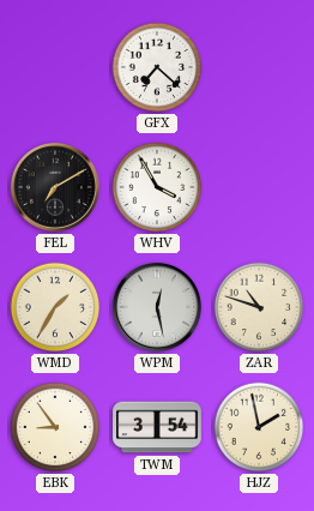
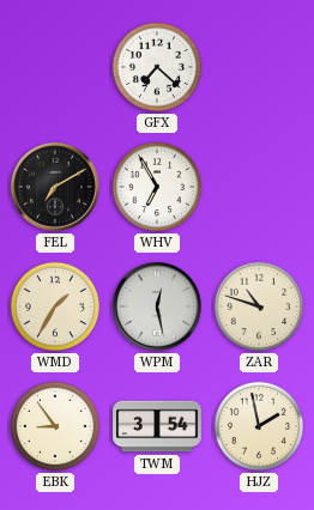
WHV: 3:55 -> 6:55
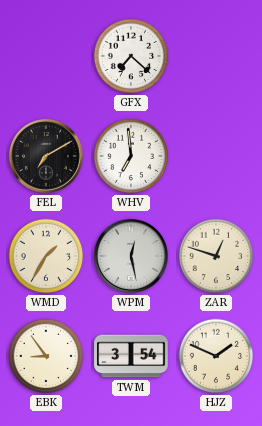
WHV: 6:55 -> 6:59
ZAR: 10:48 -> 12:48
HJZ: 1:58 -> 1:49
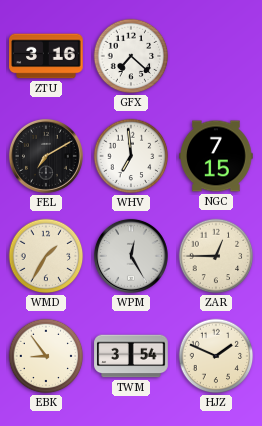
ZTU: none -> 3:16
NGC: none -> 7:15
WPM: 12:28 -> 12:25
ZAR: 12:48 -> 12:45
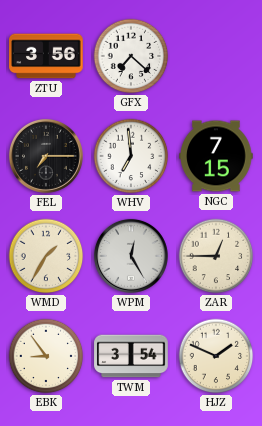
ZTU: 3:16 -> 3:56
FEL: 7:10 -> 7:15
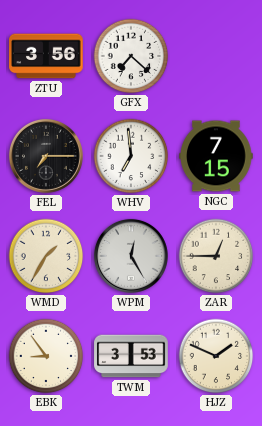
TWM: 3:54 -> 3:53
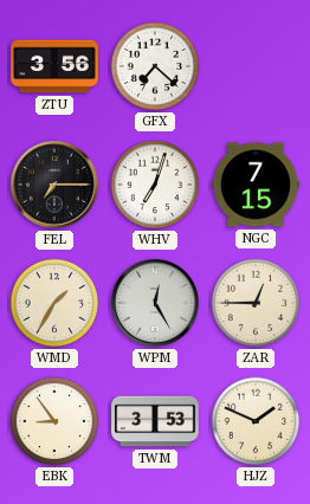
WHV: 6:59 -> 7:03
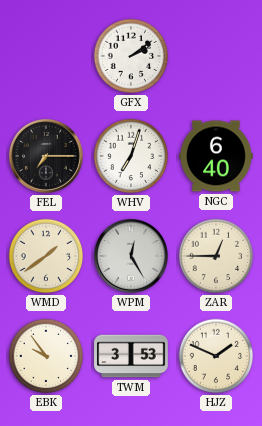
ZTU: 3:56 -> none
GFX: 7:22 -> 2:09
NGC: 7:15 -> 6:40
WMD: 1:35 -> 1:39
EBK: 8:54 -> 9:54
